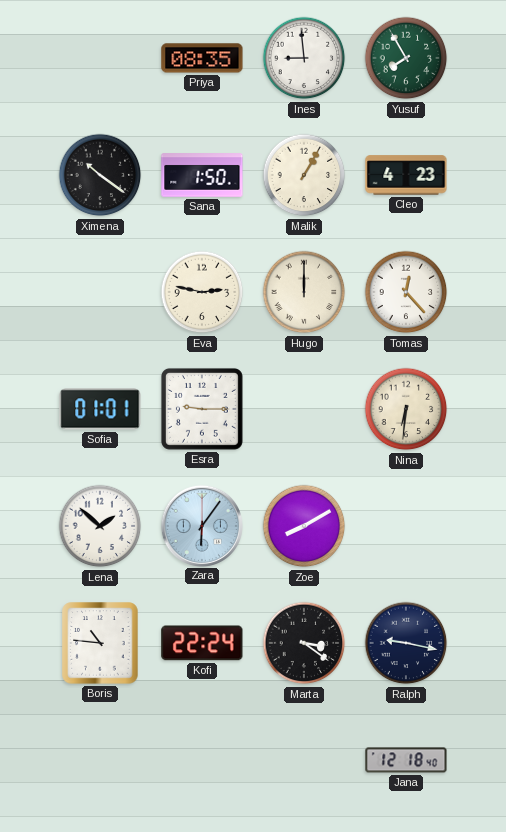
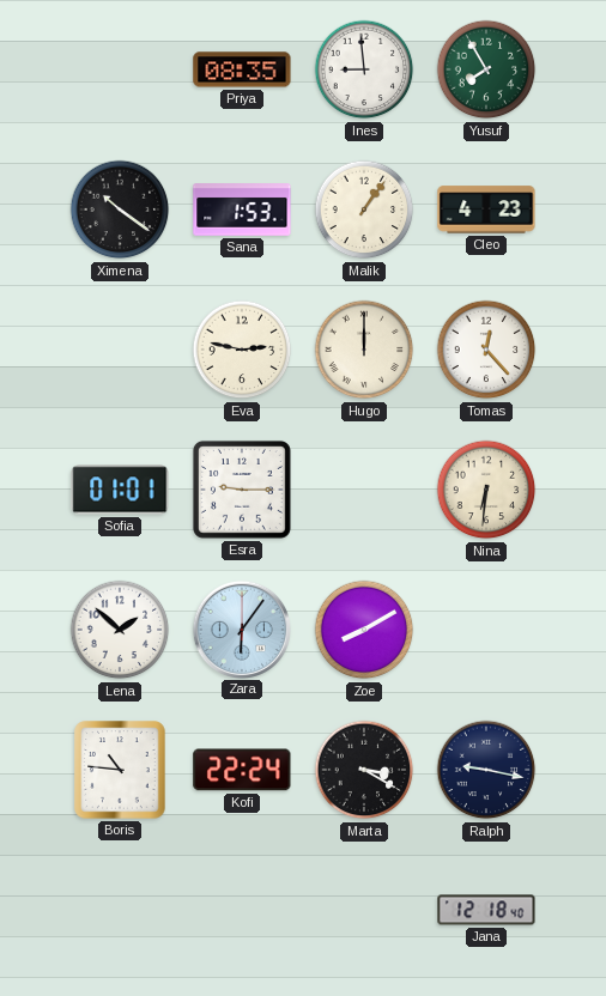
Sana: 1:50 -> 1:53
Malik: 1:05 -> 1:06
Marta: 3:21 -> 3:20
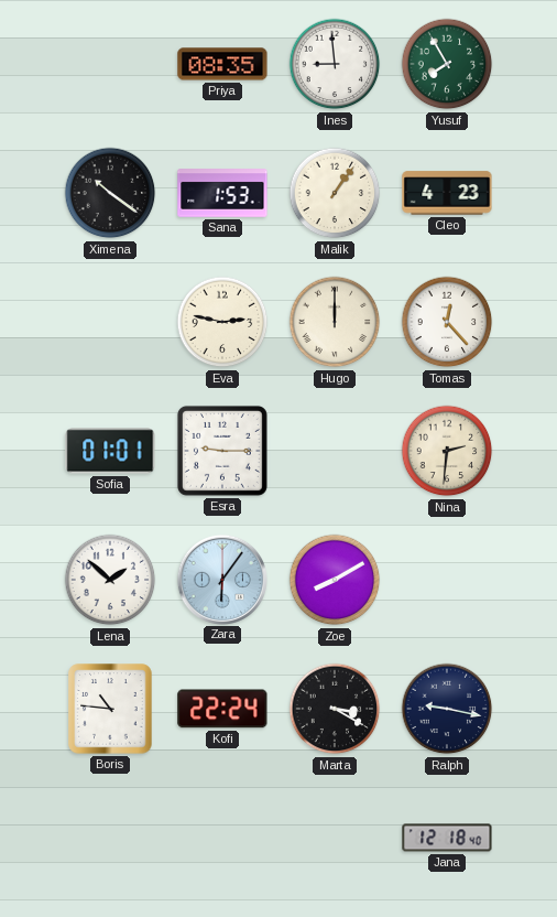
Nina: 6:31 -> 2:31
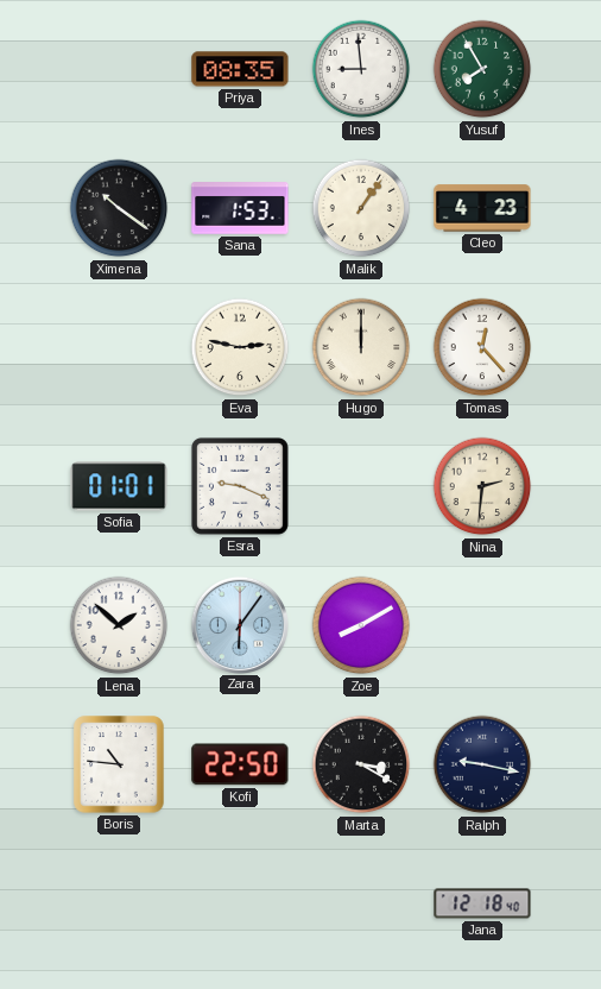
Esra: 9:15 -> 9:19
Kofi: 22:24 -> 22:50
